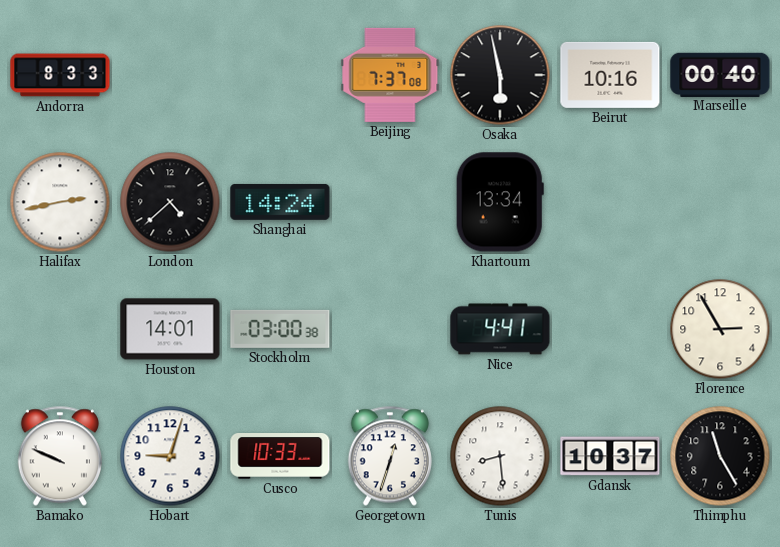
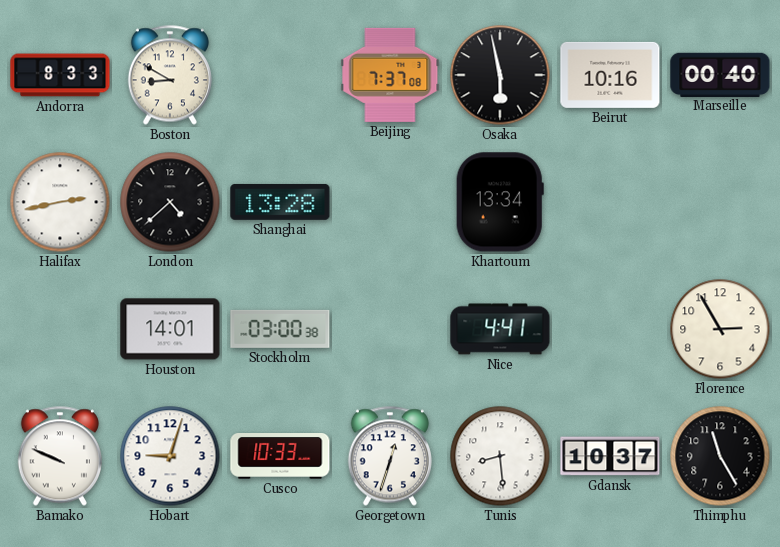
Boston: none -> 8:50
Shanghai: 14:24 -> 13:28
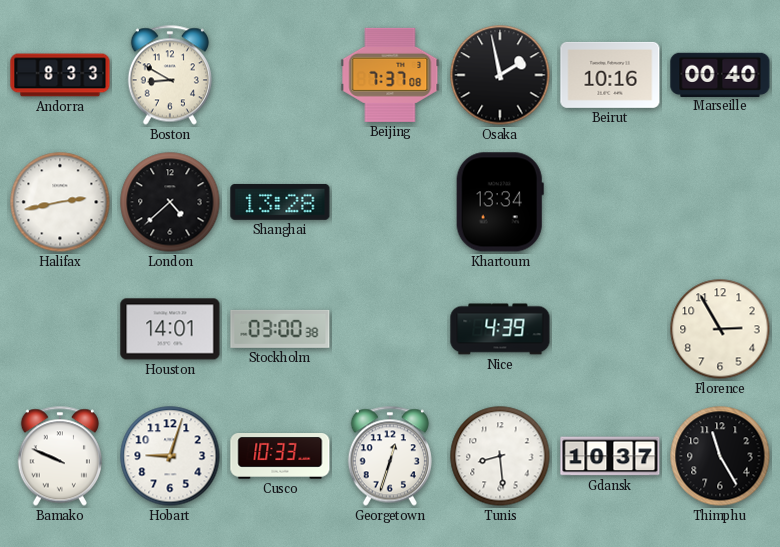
Osaka: 5:58 -> 1:58
Nice: 4:41 -> 4:39
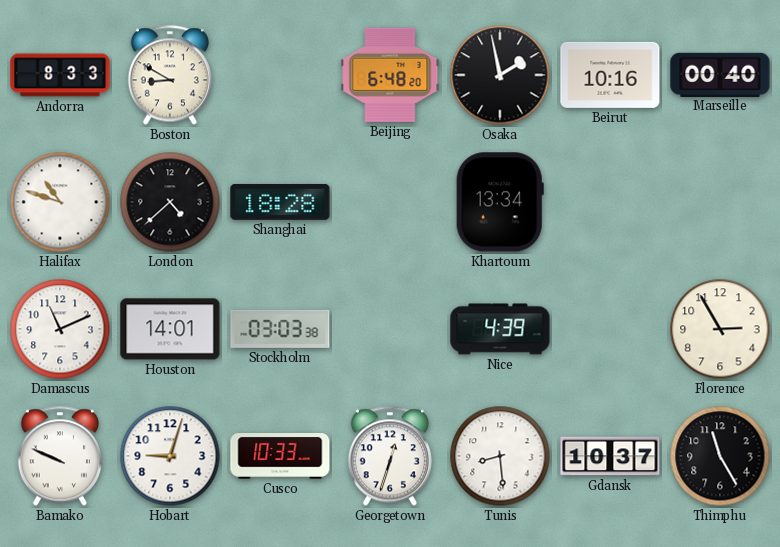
Beijing: 7:37 -> 6:48
Halifax: 2:43 -> 10:48
Shanghai: 13:28 -> 18:28
Damascus: none -> 11:11
Stockholm: 03:00 -> 03:03
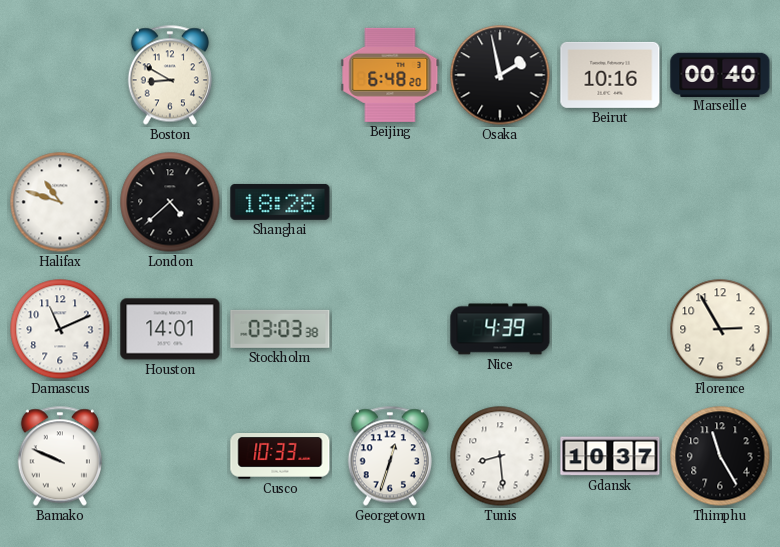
Andorra: 8:33 -> none
Khartoum: 13:34 -> none
Hobart: 9:03 -> none
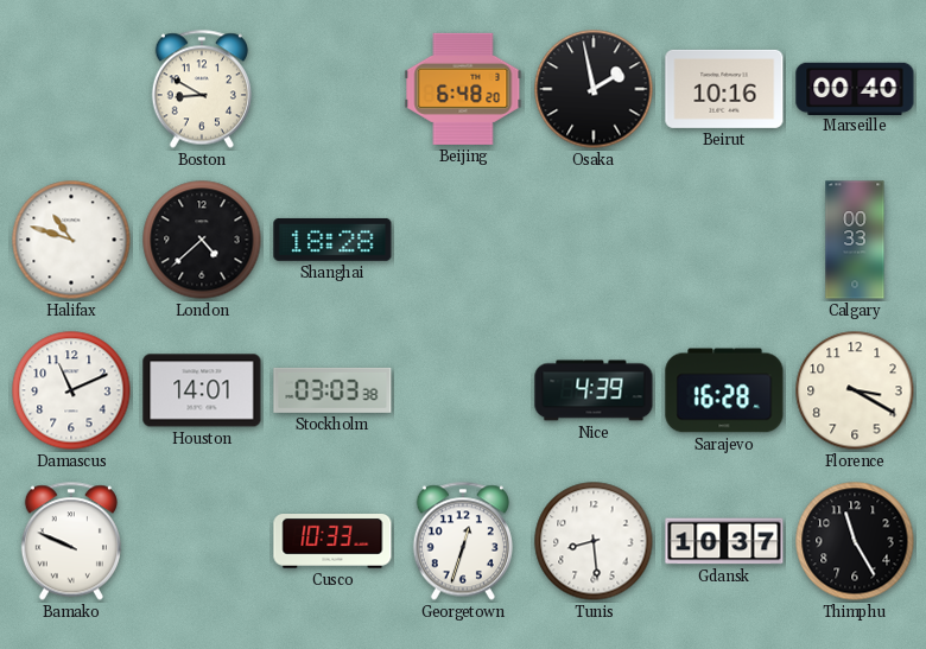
Calgary: none -> 00:33
Sarajevo: none -> 16:28
Florence: 2:55 -> 3:20
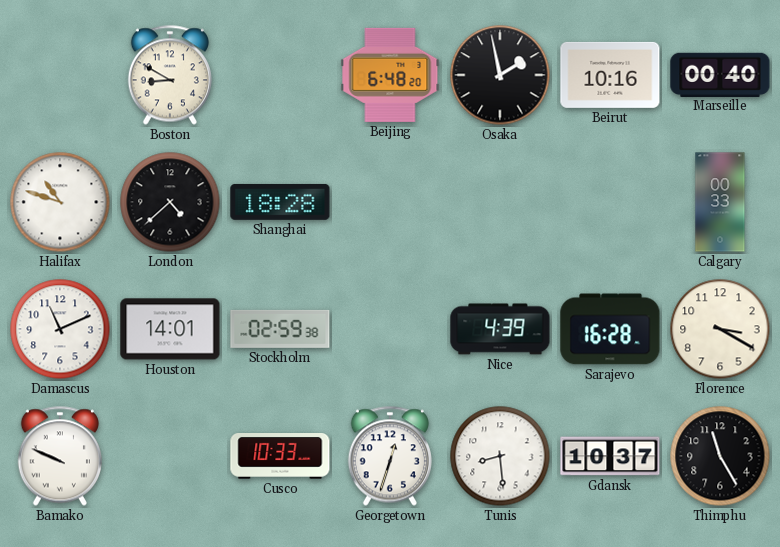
Stockholm: 03:03 -> 02:59
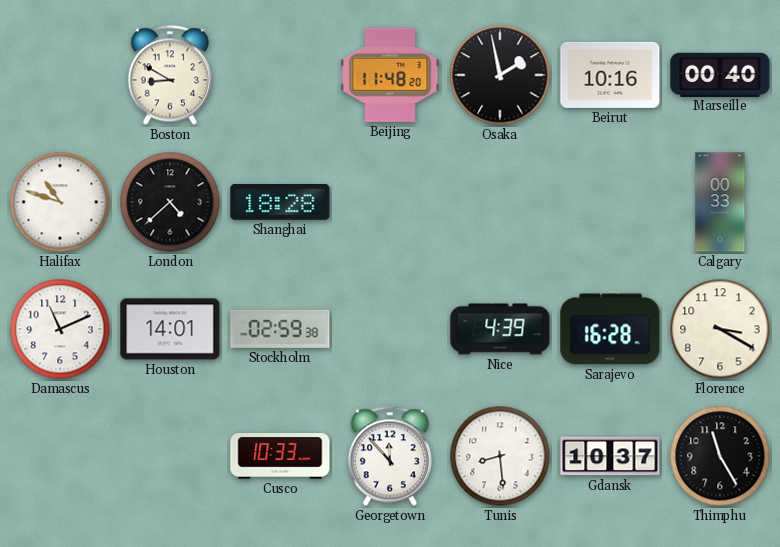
Beijing: 6:48 -> 11:48
Bamako: 9:49 -> none
Georgetown: 12:33 -> 11:53
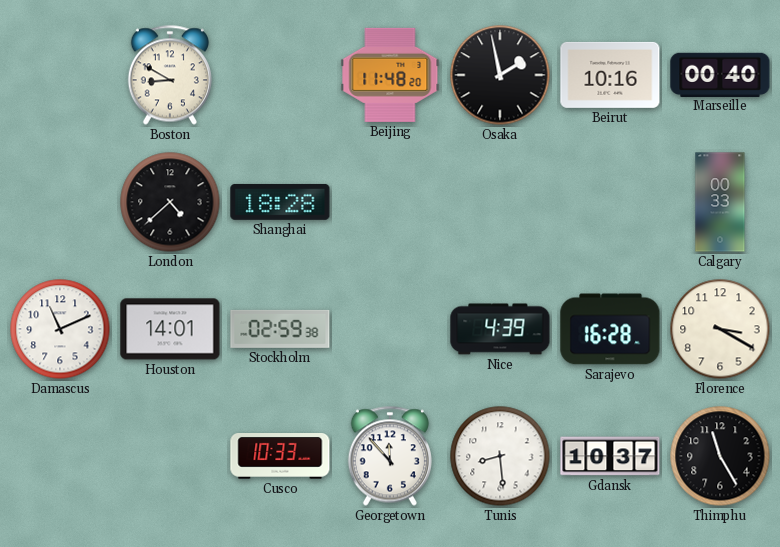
Halifax: 10:48 -> none
